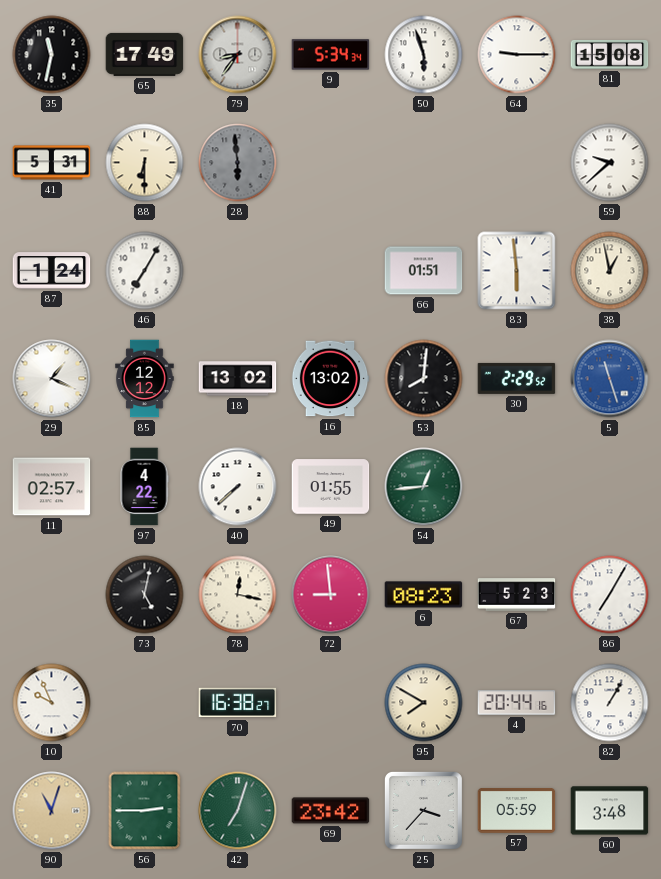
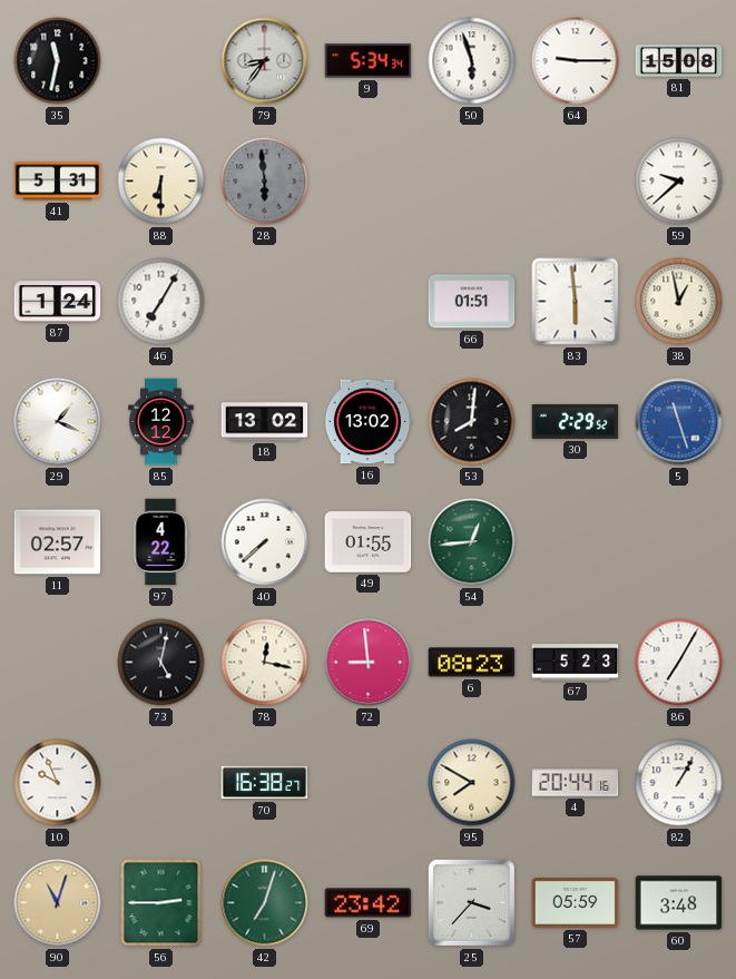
65: 17:49 -> none
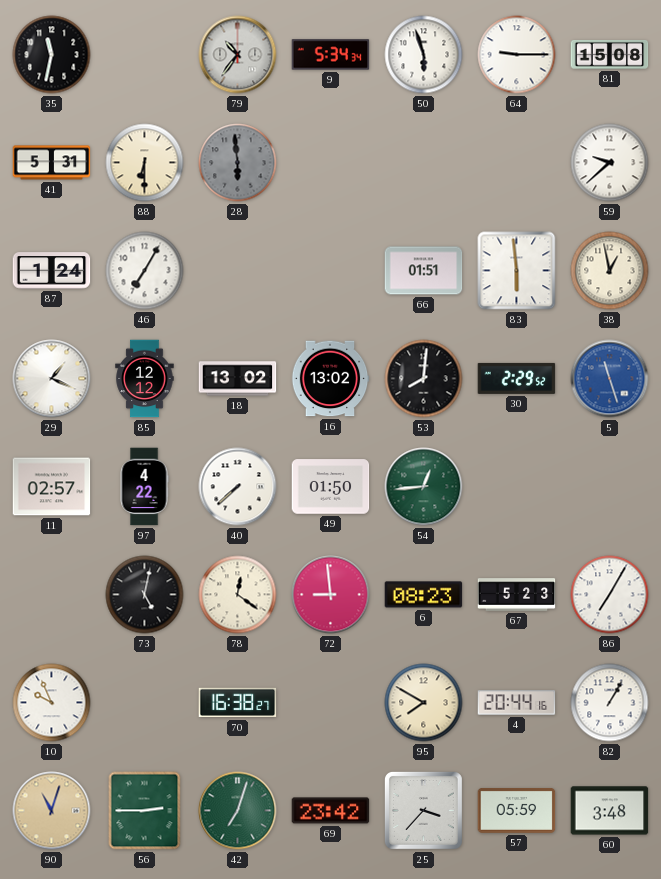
79: 8:36 -> 10:36
49: 01:55 -> 01:50
78: 12:17 -> 12:21
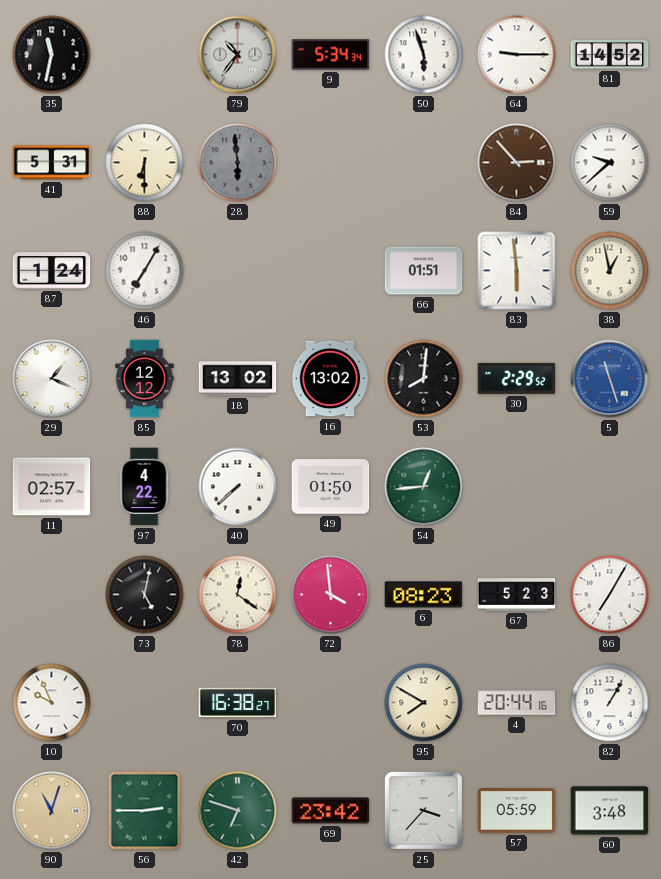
81: 15:08 -> 14:52
84: none -> 2:53
72: 8:59 -> 3:59
42: 7:03 -> 6:48
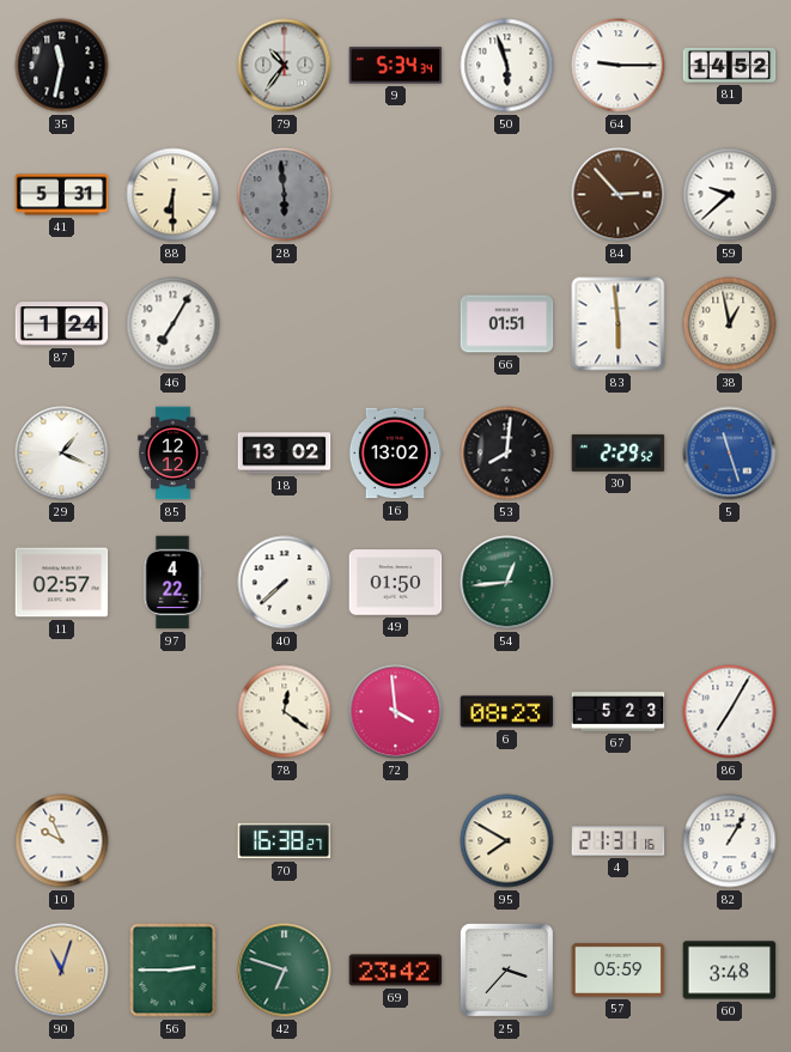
73: 5:02 -> none
4: 20:44 -> 21:31
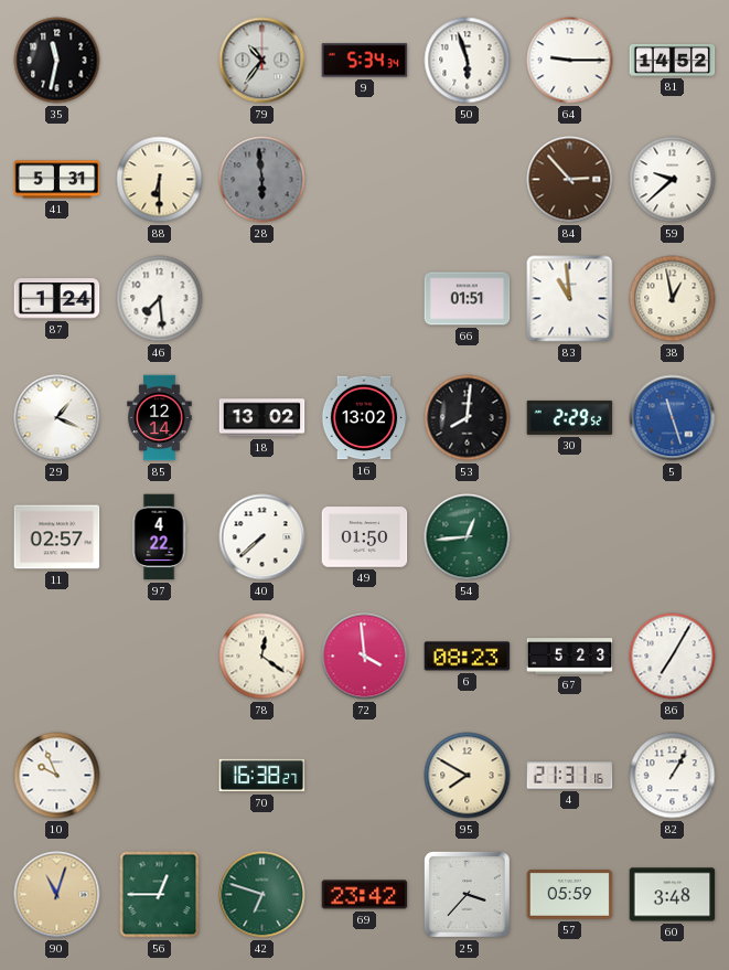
46: 7:05 -> 7:29
83: 5:59 -> 10:59
85: 12:12 -> 12:14
56: 2:45 -> 12:45
